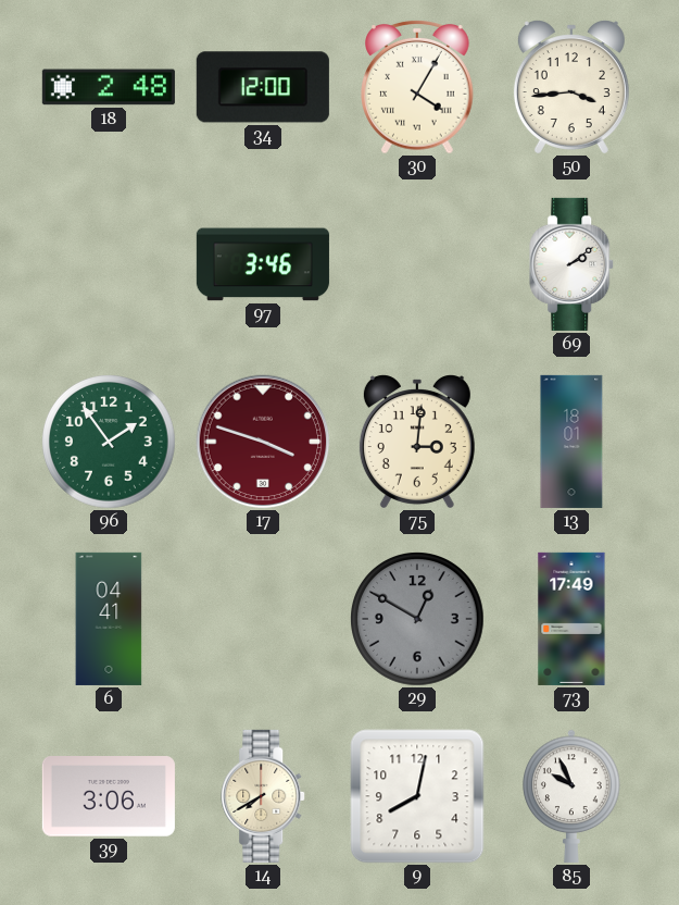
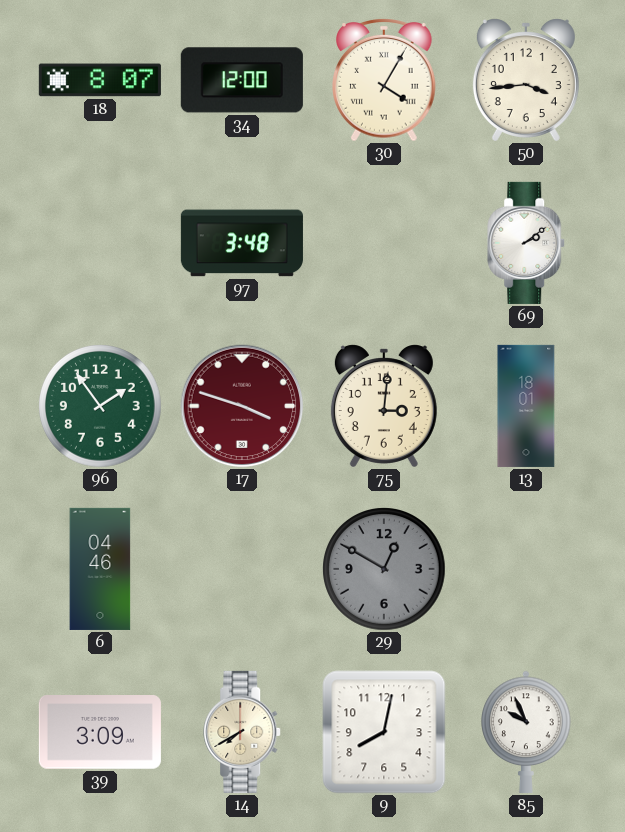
18: 2:48 -> 8:07
97: 3:46 -> 3:48
6: 04:41 -> 04:46
73: 17:49 -> none
39: 3:06 -> 3:09
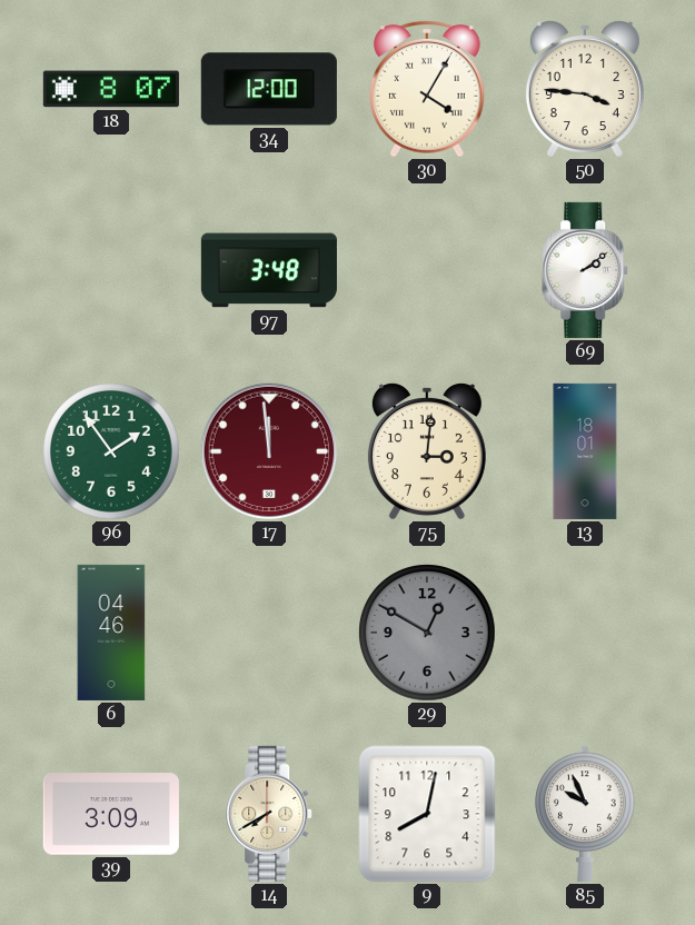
50: 3:44 -> 3:46
17: 3:48 -> 11:59
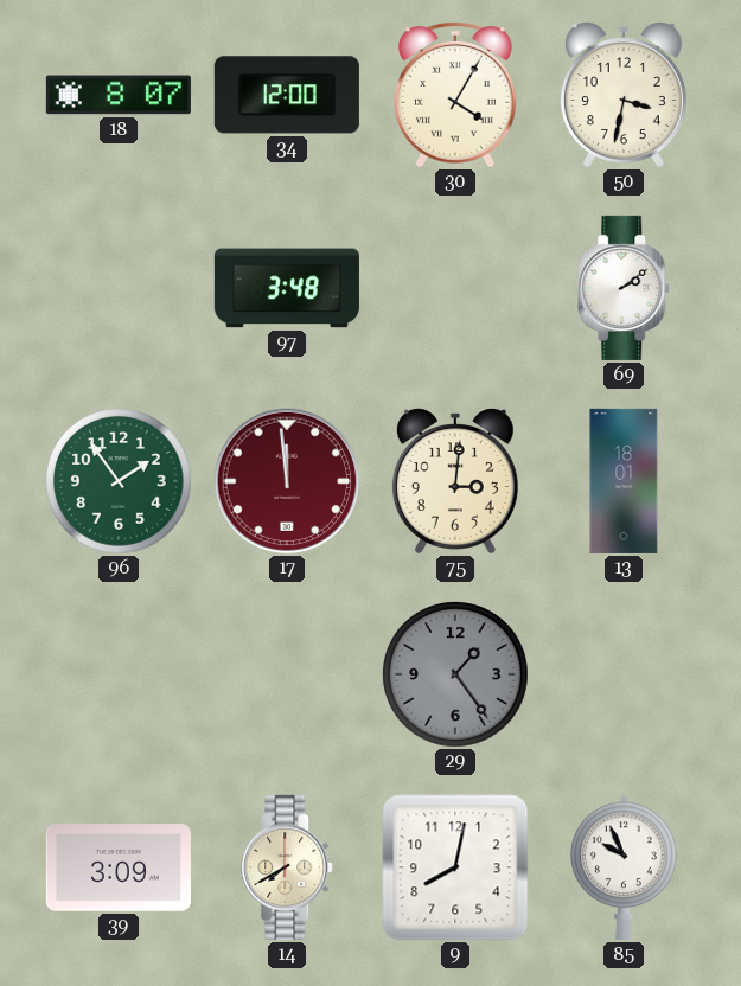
50: 3:46 -> 3:32
6: 04:46 -> none
29: 12:50 -> 1:24
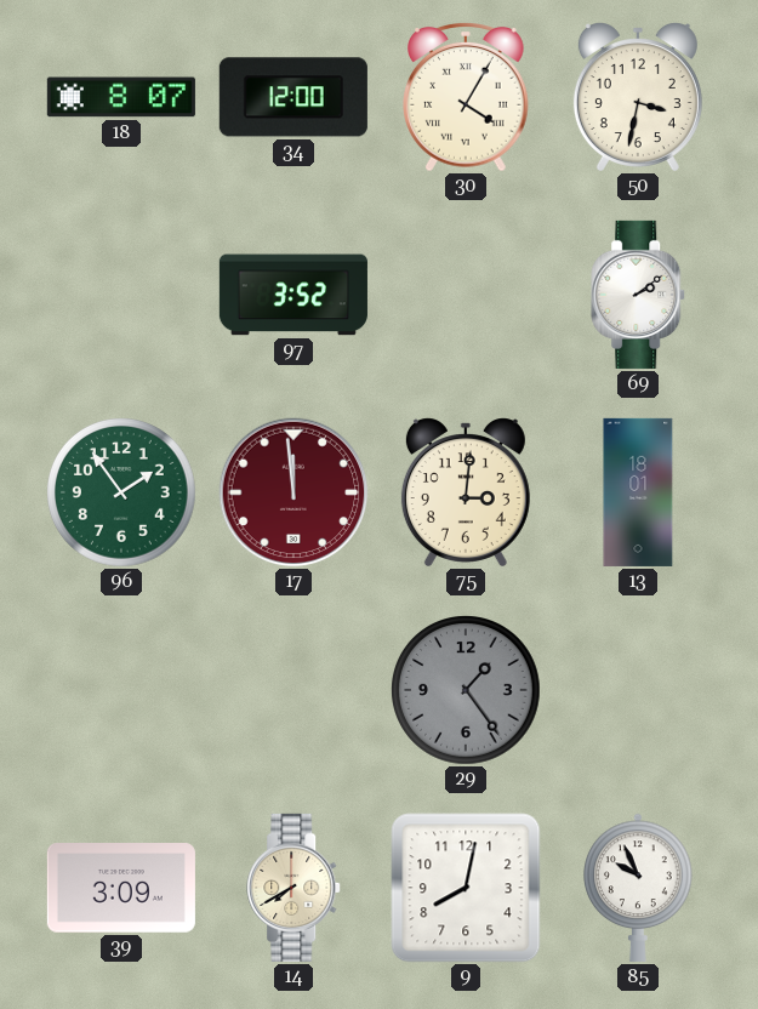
97: 3:48 -> 3:52
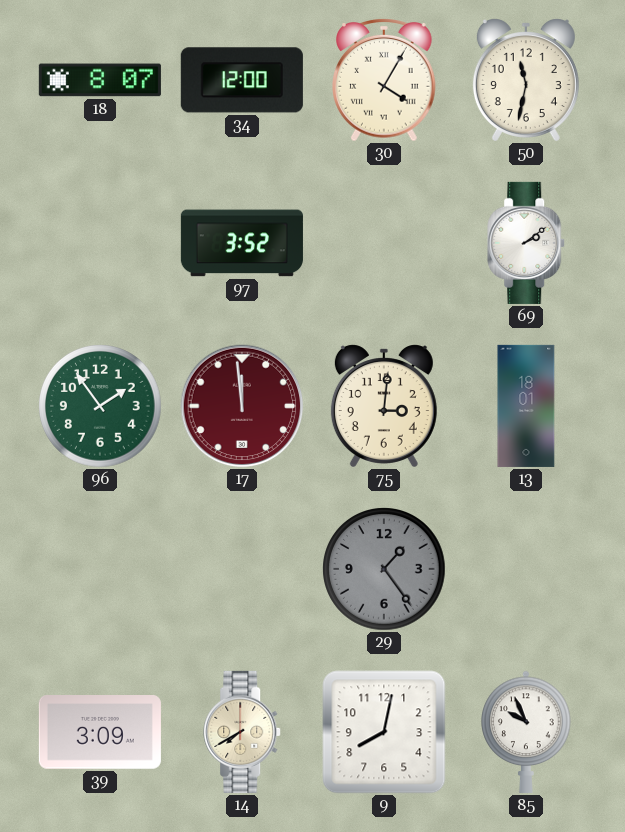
50: 3:32 -> 11:32
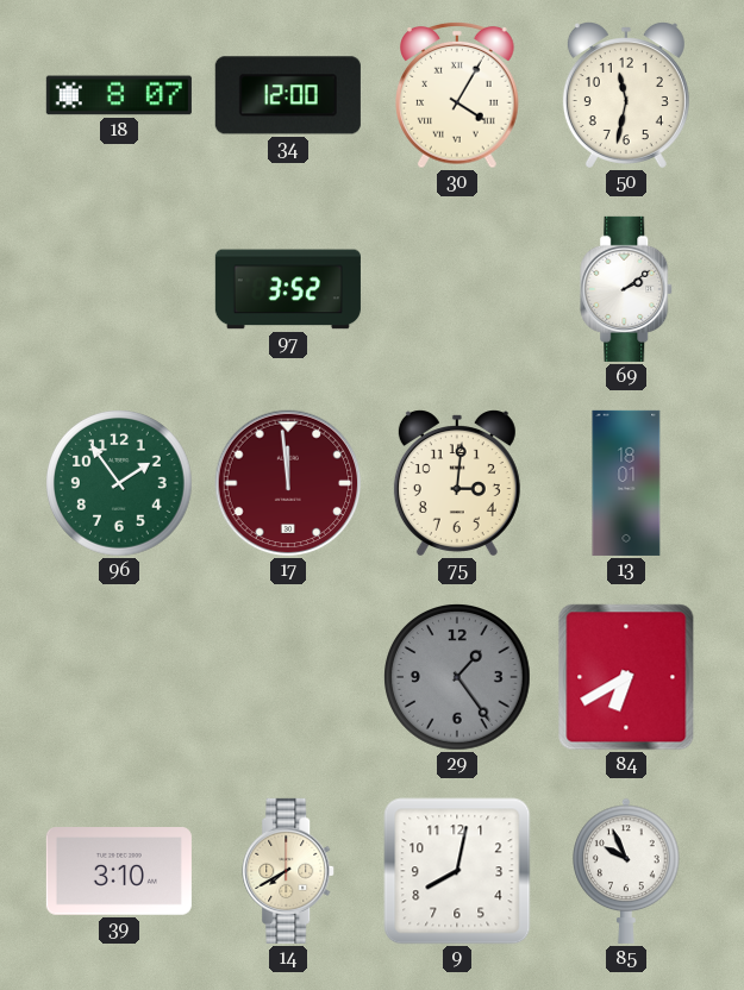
84: none -> 6:40
39: 3:09 -> 3:10
